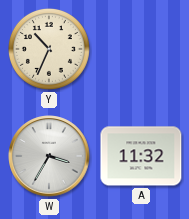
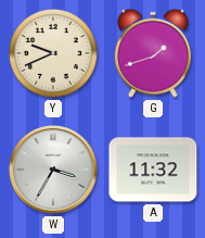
Y: 10:34 -> 9:41
G: none -> 1:42
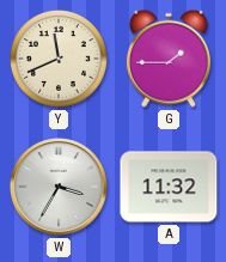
Y: 9:41 -> 11:41
G: 1:42 -> 1:45
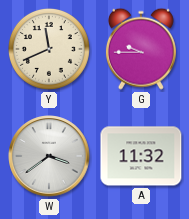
G: 1:45 -> 9:45
W: 3:35 -> 3:39
